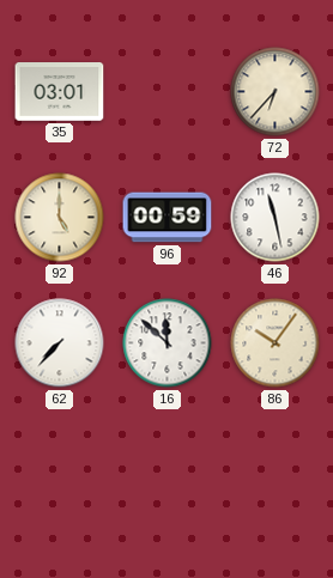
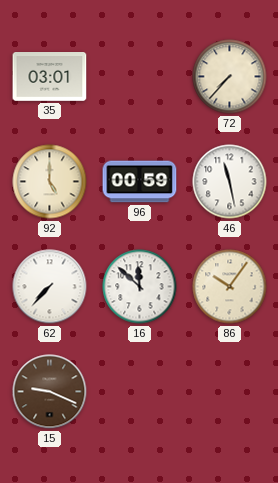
72: 6:37 -> 7:37
15: none -> 9:19
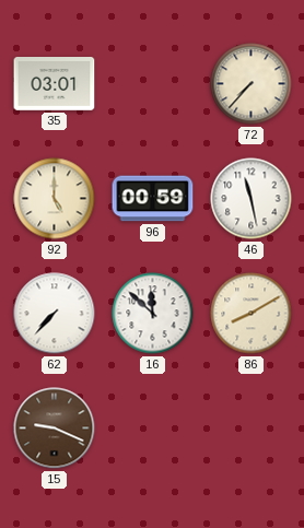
86: 10:06 -> 8:10
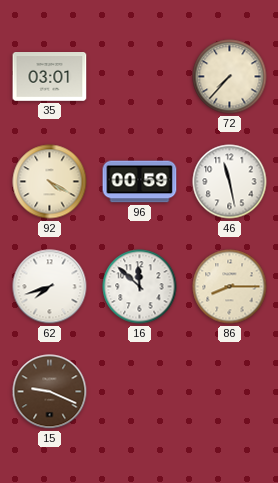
92: 5:00 -> 4:20
62: 7:37 -> 7:42
86: 8:10 -> 8:15
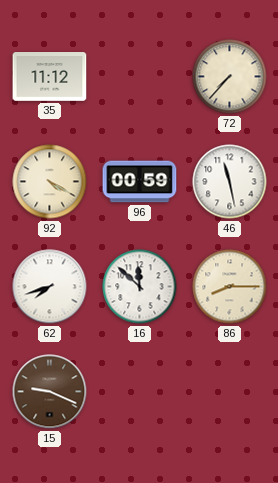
35: 03:01 -> 11:12
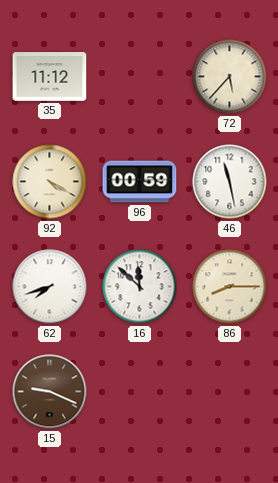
72: 7:37 -> 5:37
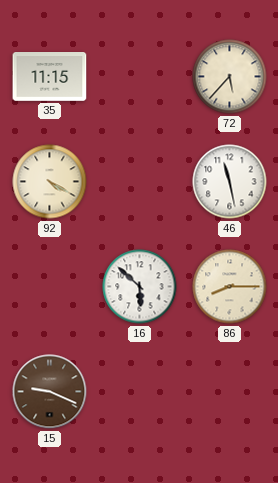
35: 11:12 -> 11:15
96: 00:59 -> none
62: 7:42 -> none
16: 11:52 -> 5:52
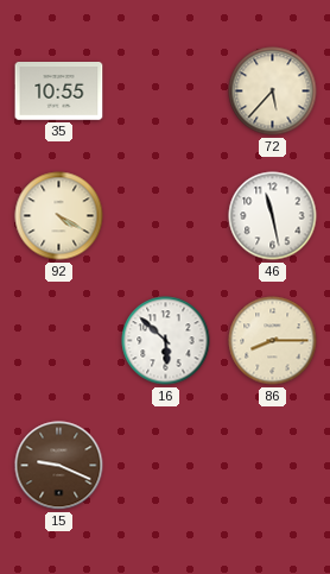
35: 11:15 -> 10:55
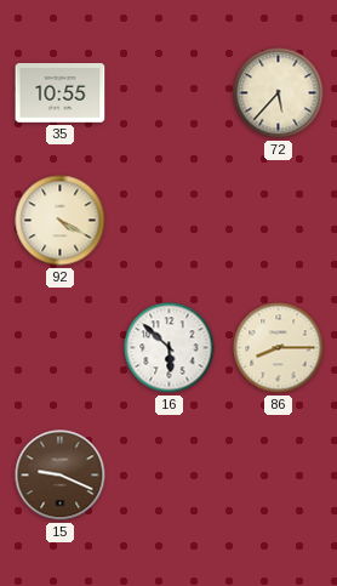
46: 11:28 -> none
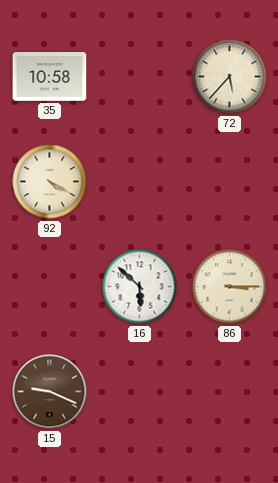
35: 10:55 -> 10:58
86: 8:15 -> 3:15
